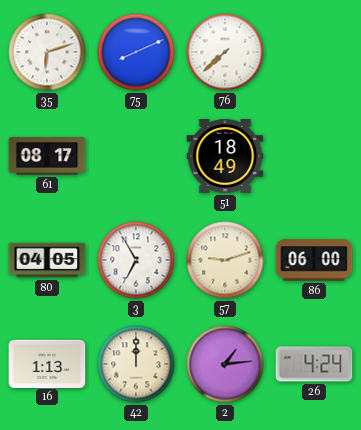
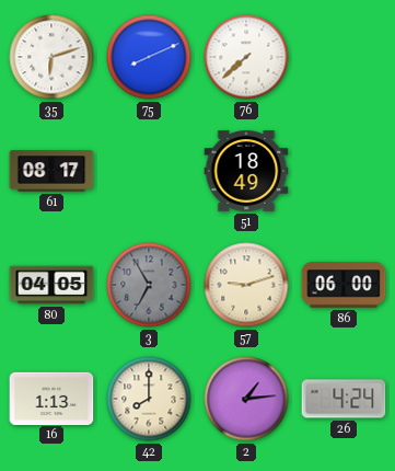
3 dial: white -> grey
42: 12:00 -> 8:00
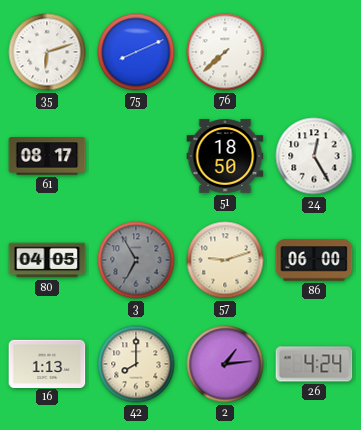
51: 18:49 -> 18:50
24: none -> 12:25
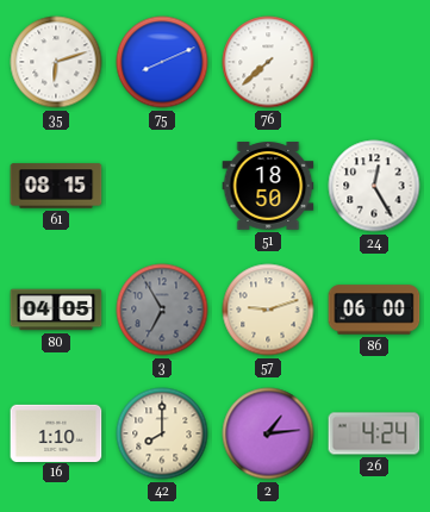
61: 08:17 -> 08:15
16: 1:13 -> 1:10
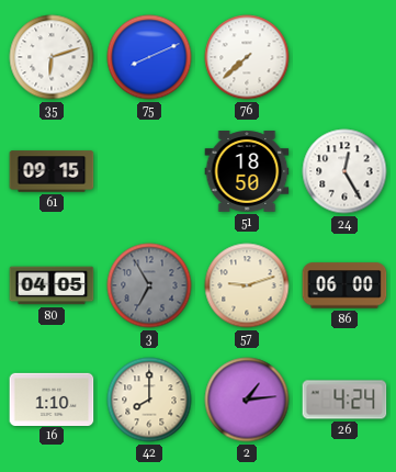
61: 08:15 -> 09:15
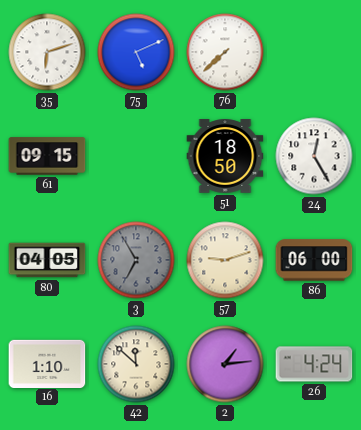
75: 8:11 -> 5:11
42: 8:00 -> 11:52
